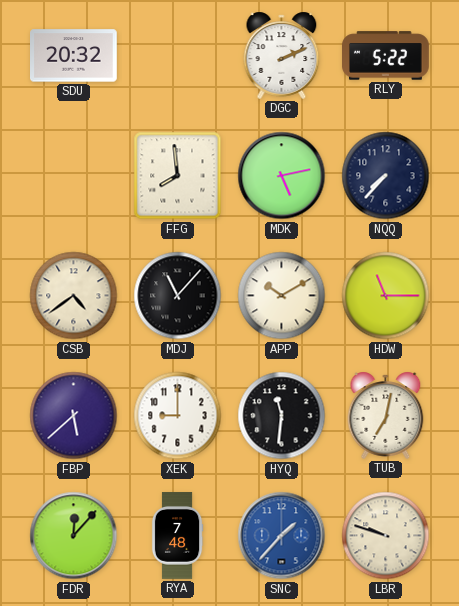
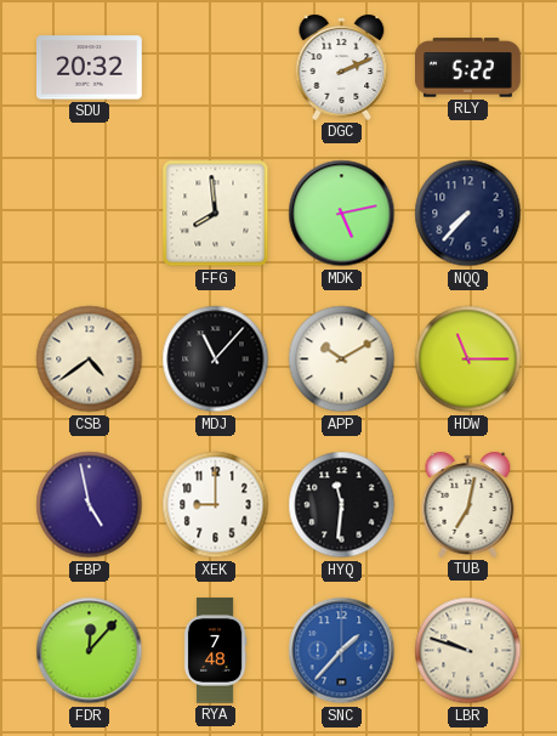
FBP: 5:38 -> 4:58
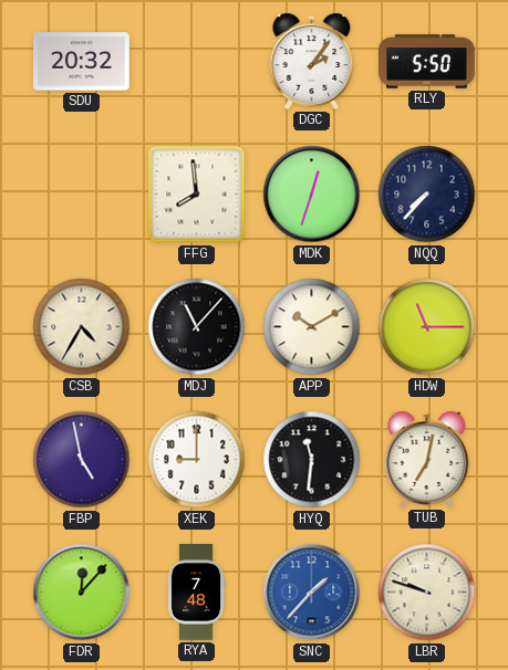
DGC: 2:11 -> 2:06
RLY: 5:22 -> 5:50
MDK: 5:13 -> 12:33
CSB: 4:39 -> 4:35
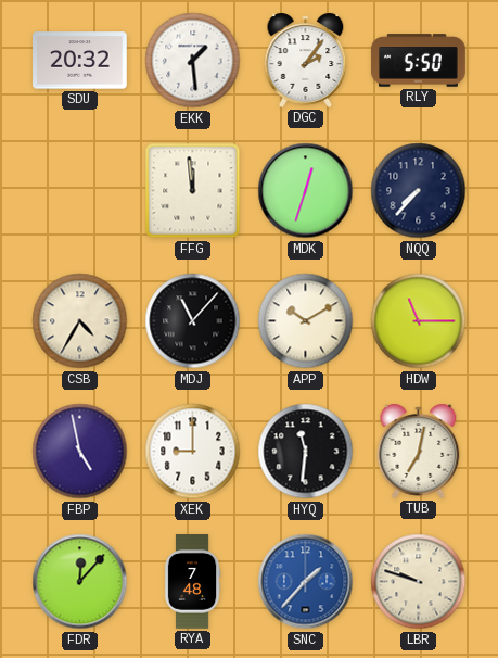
EKK: none -> 1:29
FFG: 7:59 -> 11:59
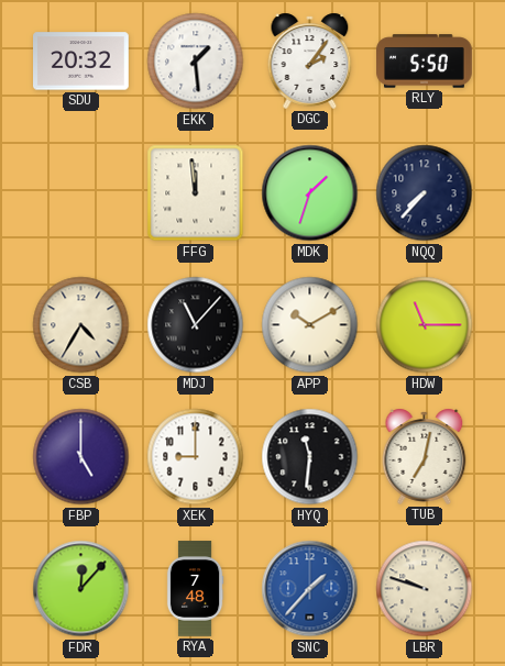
MDK: 12:33 -> 1:33
FBP: 4:58 -> 5:00
